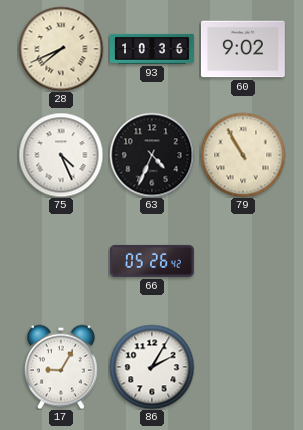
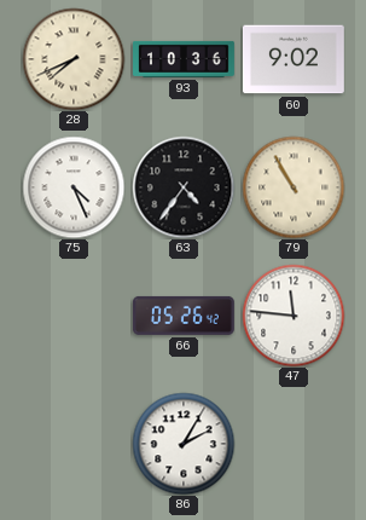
63: 4:34 -> 4:36
47: none -> 11:46
17: 9:05 -> none
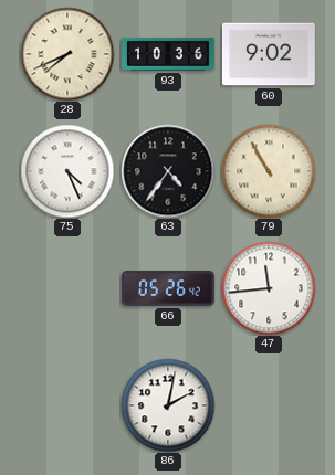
47: 11:46 -> 11:44
86: 2:05 -> 2:02
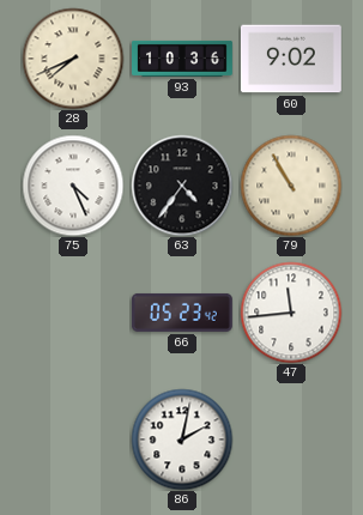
66: 05:26 -> 05:23
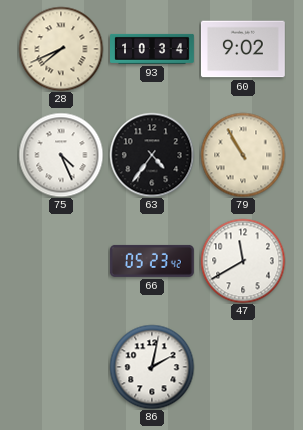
93: 10:36 -> 10:34
47: 11:44 -> 11:40
